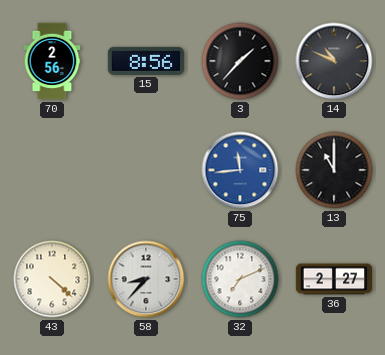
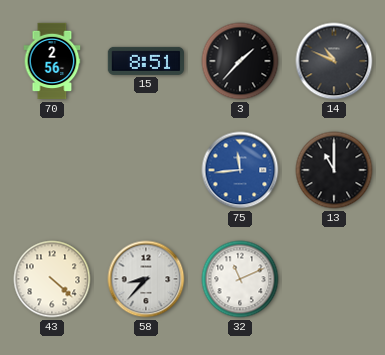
15: 8:56 -> 8:51
32: 7:11 -> 11:11
36: 2:27 -> none
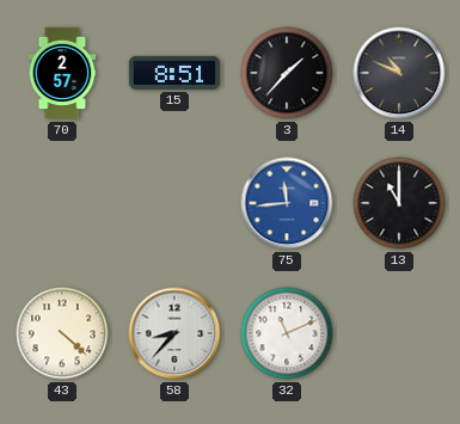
70: 2:56 -> 2:57
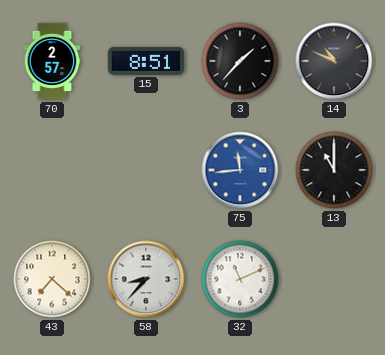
43: 4:22 -> 7:22
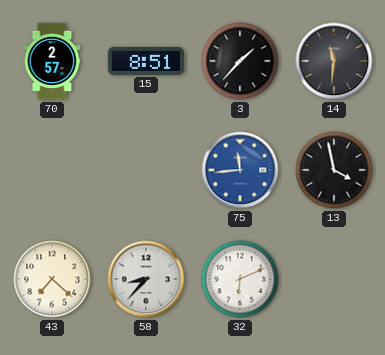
14: 10:49 -> 11:31
13: 11:00 -> 3:58
32: 11:11 -> 6:11
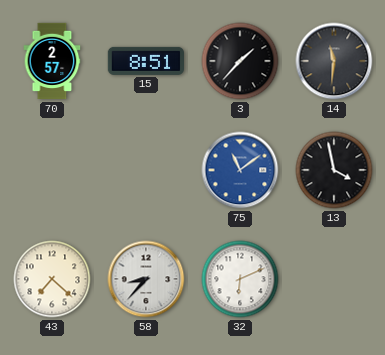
75: 11:44 -> 11:09
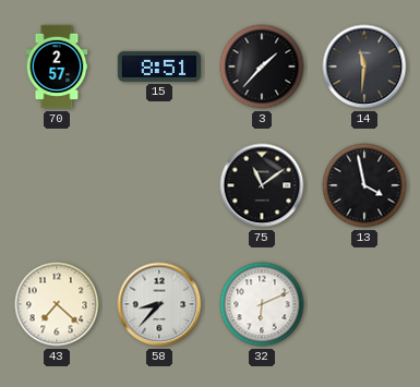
75 dial: blue -> black
